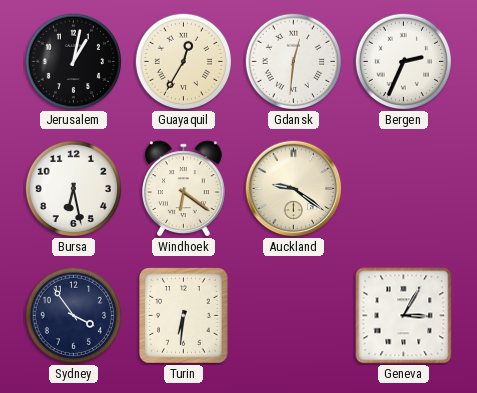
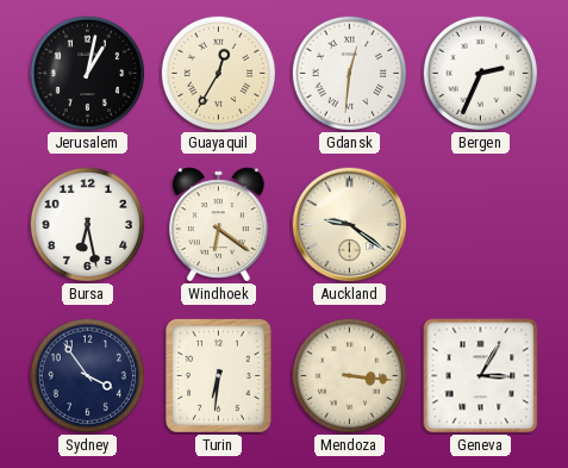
Mendoza: none -> 3:16
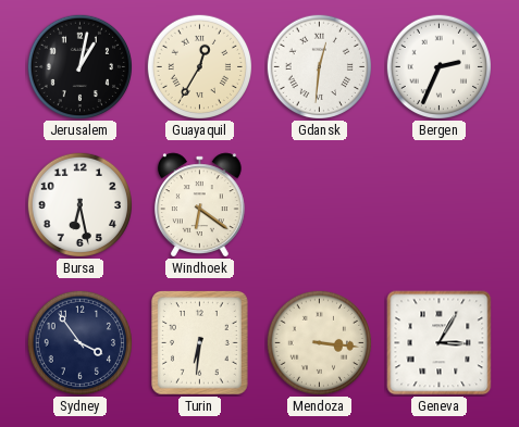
Auckland: 9:21 -> none
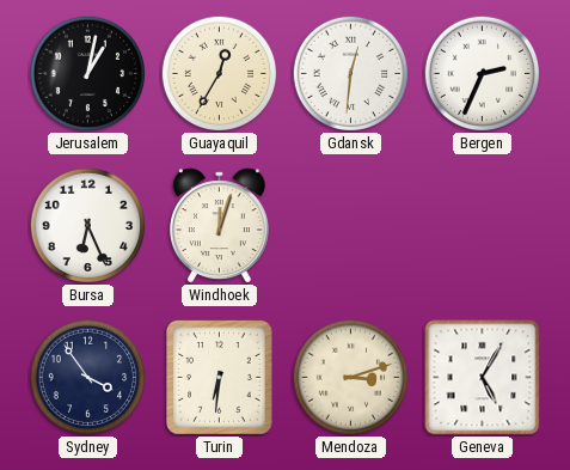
Bursa: 6:28 -> 6:26
Windhoek: 6:21 -> 12:03
Mendoza: 3:16 -> 3:12
Geneva: 3:05 -> 5:05
